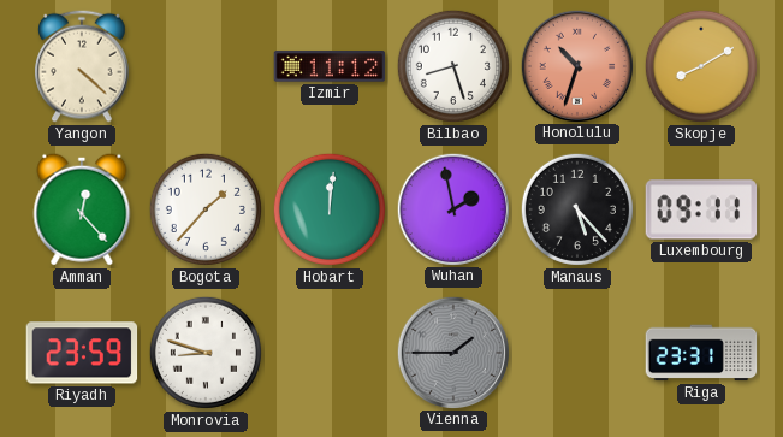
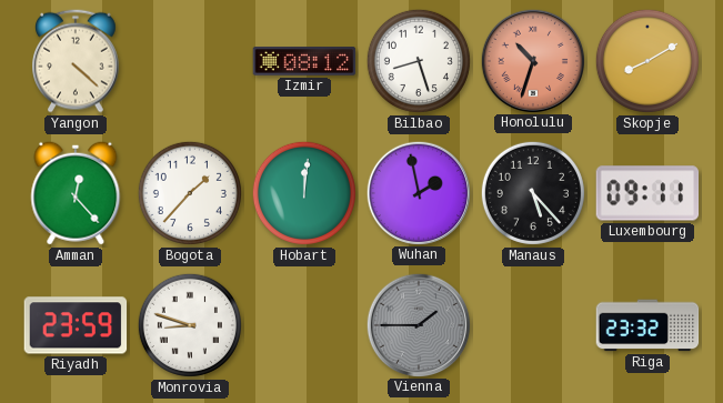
Izmir: 11:12 -> 08:12
Riga: 23:31 -> 23:32
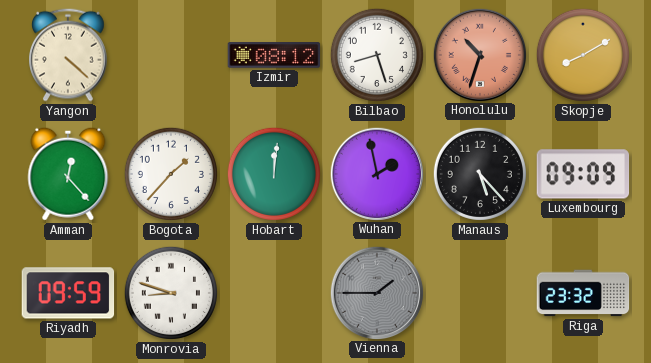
Luxembourg: 09:11 -> 09:09
Riyadh: 23:59 -> 09:59
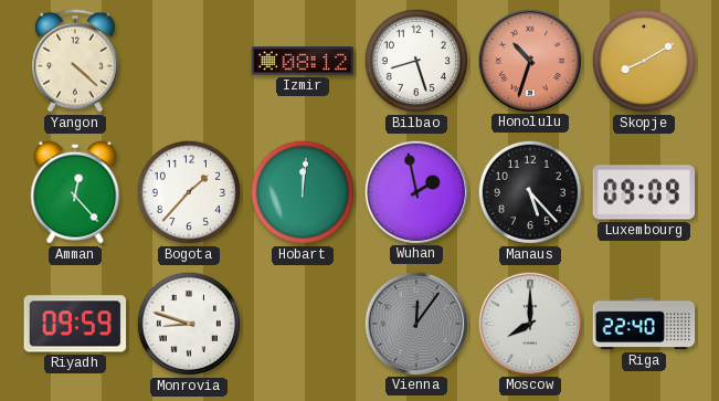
Vienna: 1:45 -> 12:06
Moscow: none -> 8:00
Riga: 23:32 -> 22:40
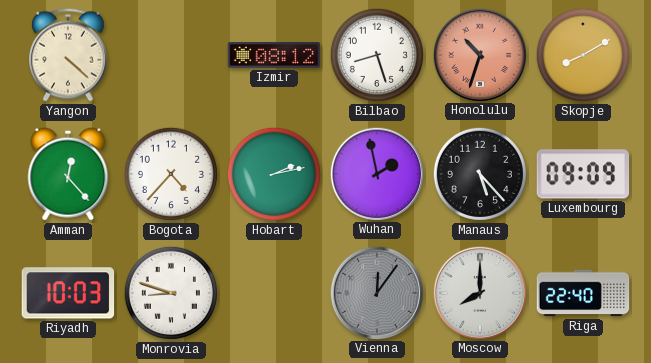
Bogota: 1:37 -> 4:37
Hobart: 12:01 -> 2:13
Riyadh: 09:59 -> 10:03
